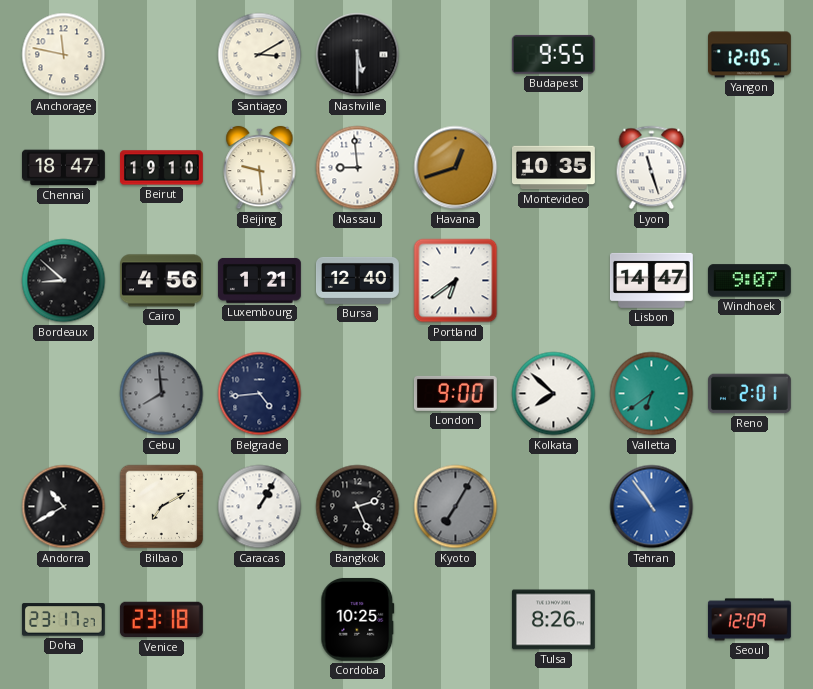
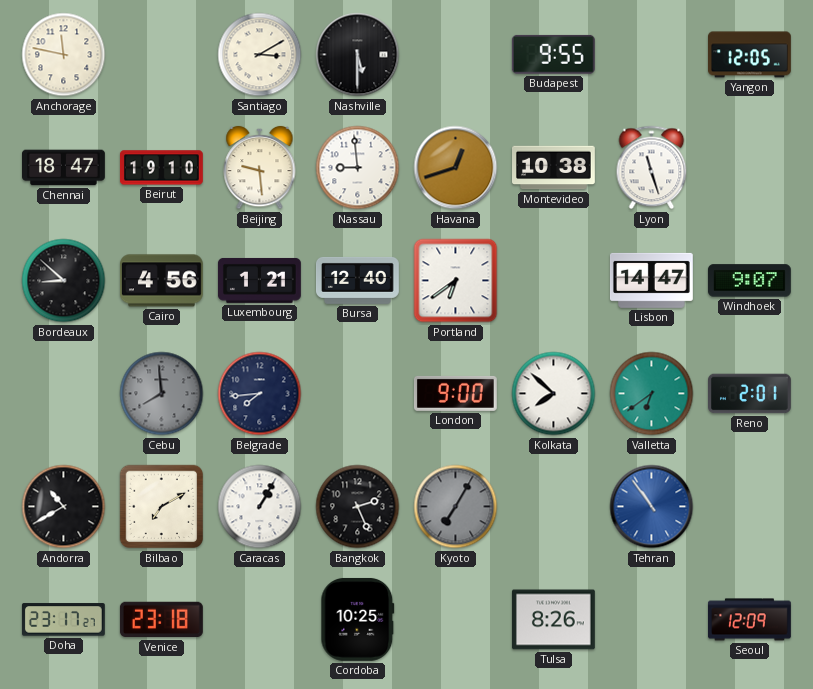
Montevideo: 10:35 -> 10:38
Belgrade: 4:44 -> 7:44
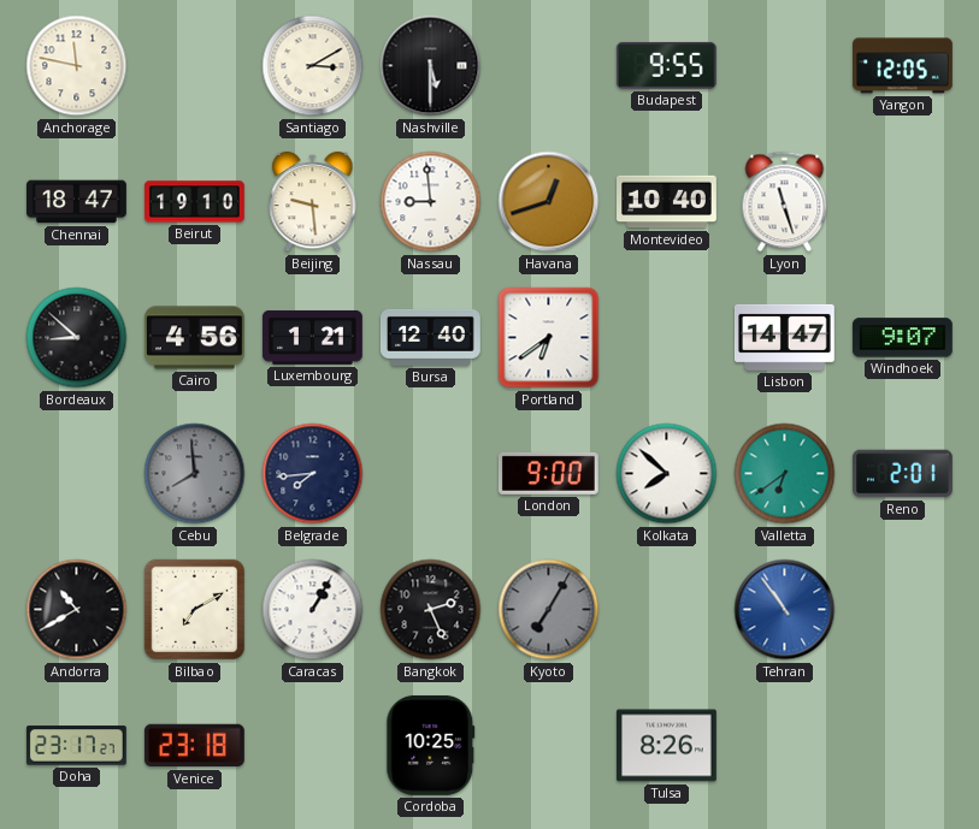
Montevideo: 10:38 -> 10:40
Seoul: 12:09 -> none
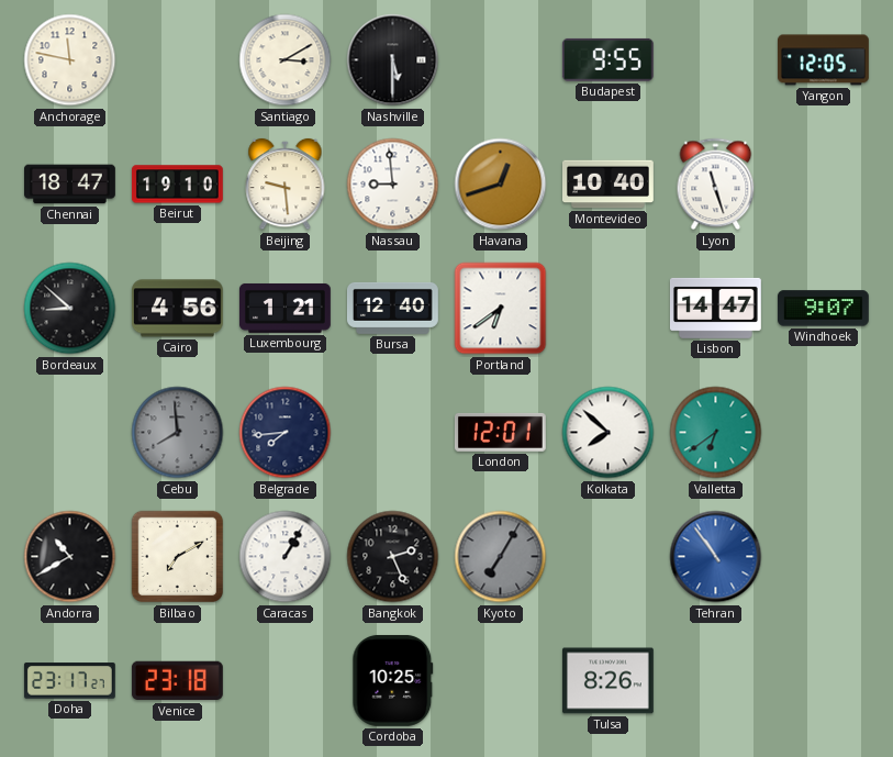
London: 9:00 -> 12:01
Reno: 2:01 -> none
